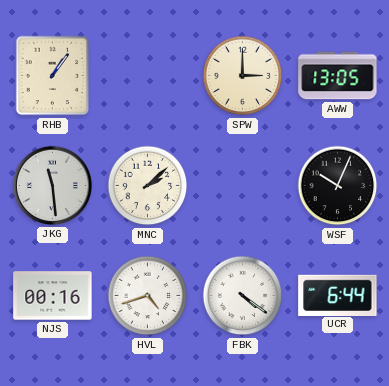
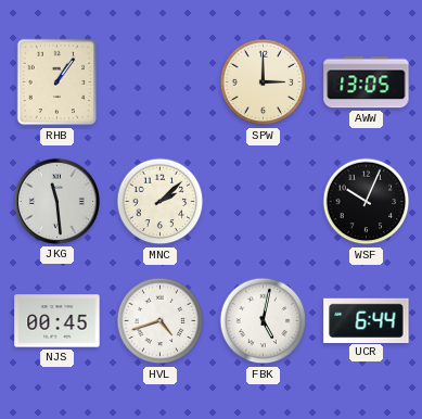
NJS: 00:16 -> 00:45
FBK: 4:21 -> 5:02
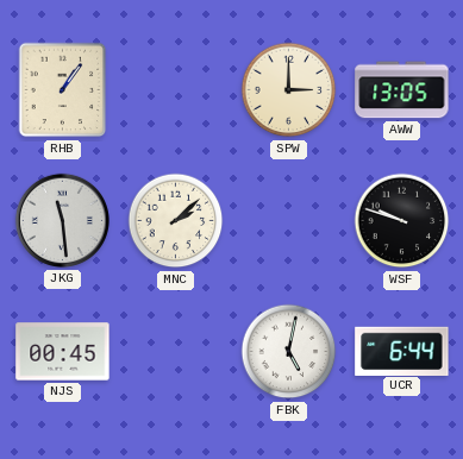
WSF: 10:04 -> 9:48
HVL: 4:42 -> none
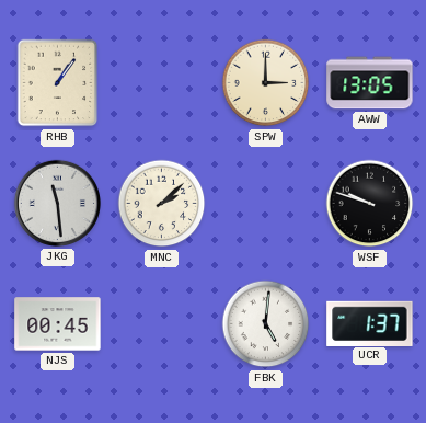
FBK: 5:02 -> 5:01
UCR: 6:44 -> 1:37
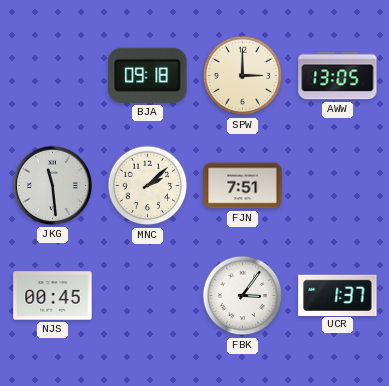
RHB: 1:06 -> none
BJA: none -> 09:18
FJN: none -> 7:51
WSF: 9:48 -> none
FBK: 5:01 -> 3:06
